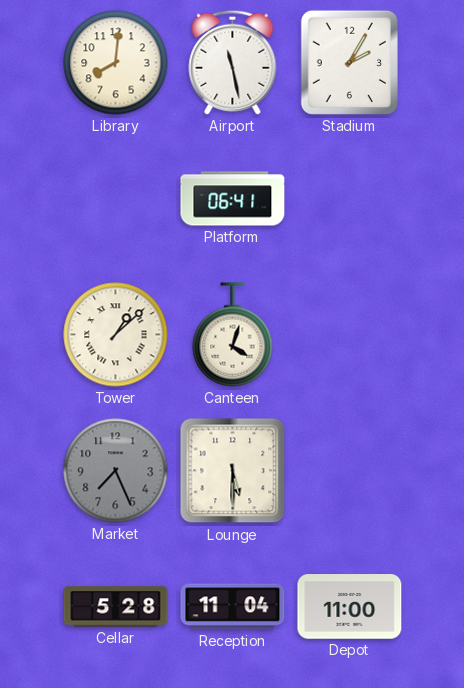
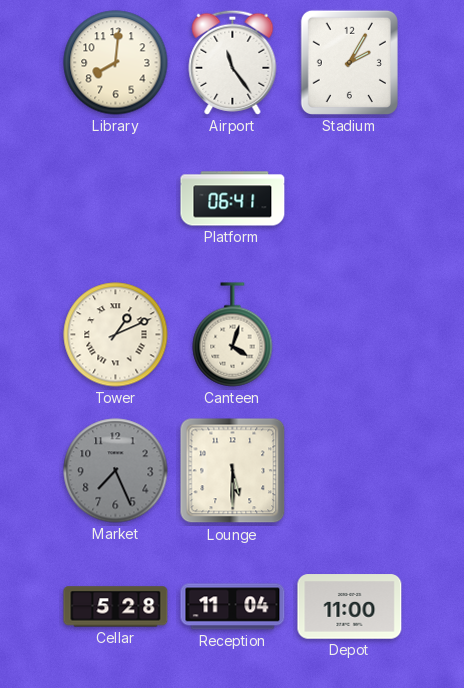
Airport: 11:28 -> 11:24
Tower: 1:08 -> 1:11
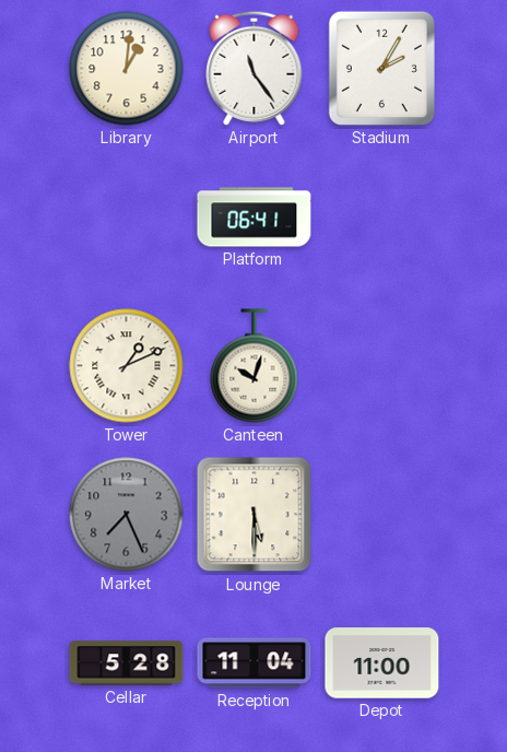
Library: 8:01 -> 1:01
Canteen: 4:03 -> 10:03
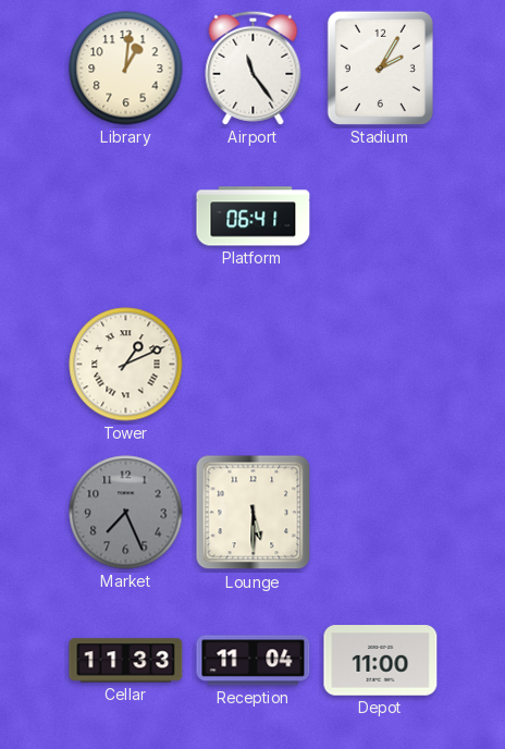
Canteen: 10:03 -> none
Cellar: 5:28 -> 11:33
